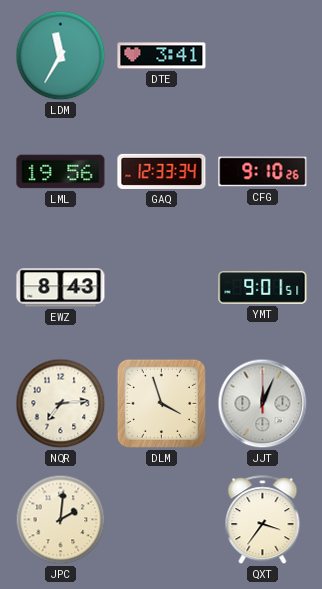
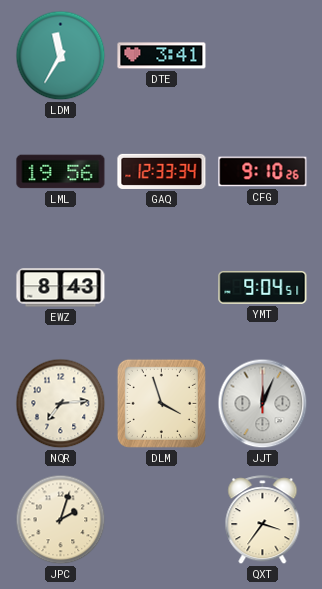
YMT: 9:01 -> 9:04
JPC: 2:01 -> 2:03
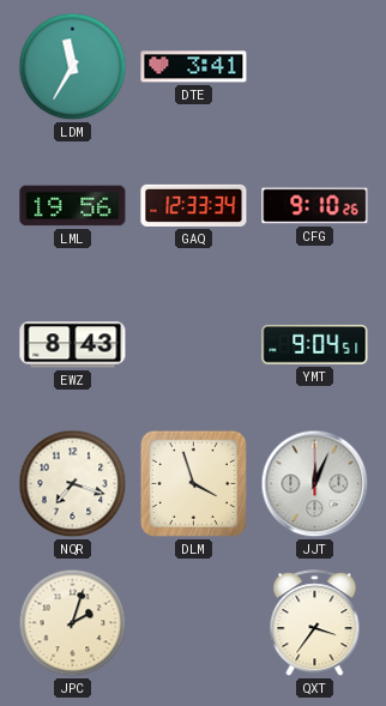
NQR: 7:14 -> 7:18
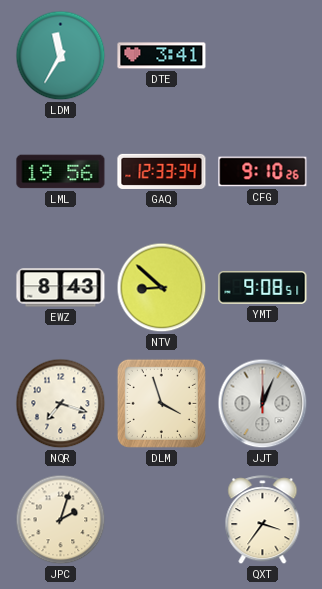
NTV: none -> 8:52
YMT: 9:04 -> 9:08
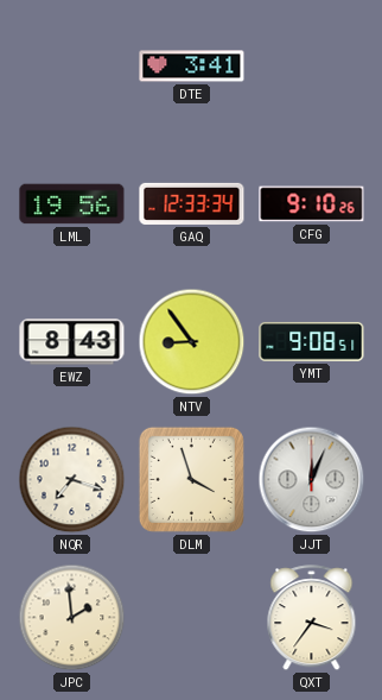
LDM: 11:35 -> none
NTV: 8:52 -> 8:54
JPC: 2:03 -> 1:59
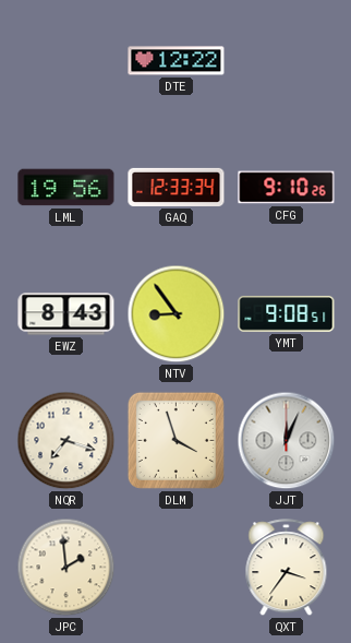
DTE: 3:41 -> 12:22
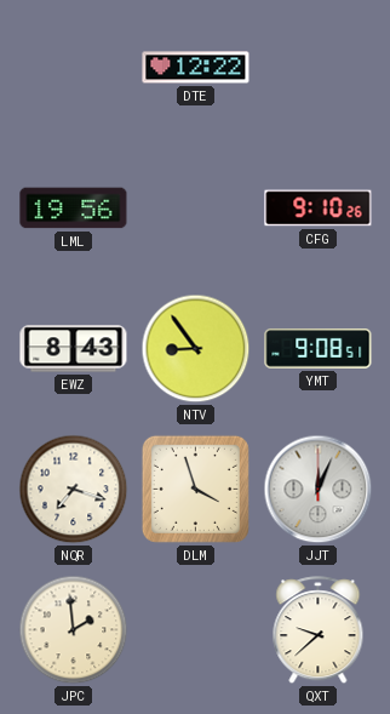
GAQ: 12:33 -> none
QXT: 3:36 -> 9:38
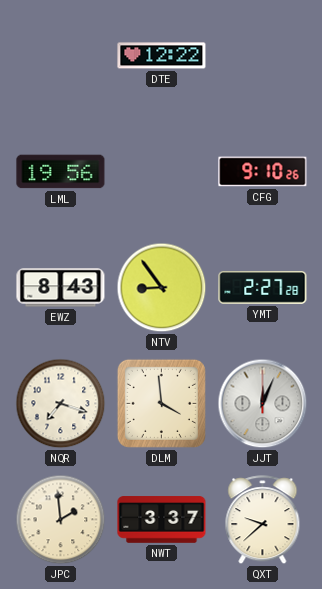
YMT: 9:08 -> 2:27
DLM: 3:57 -> 3:59
NWT: none -> 3:37
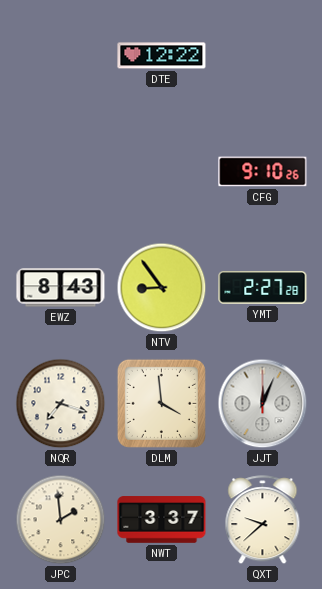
LML: 19:56 -> none
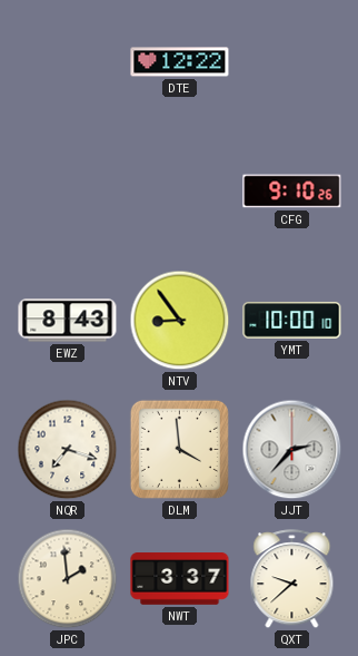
YMT: 2:27 -> 10:00
JJT: 12:04 -> 2:37
